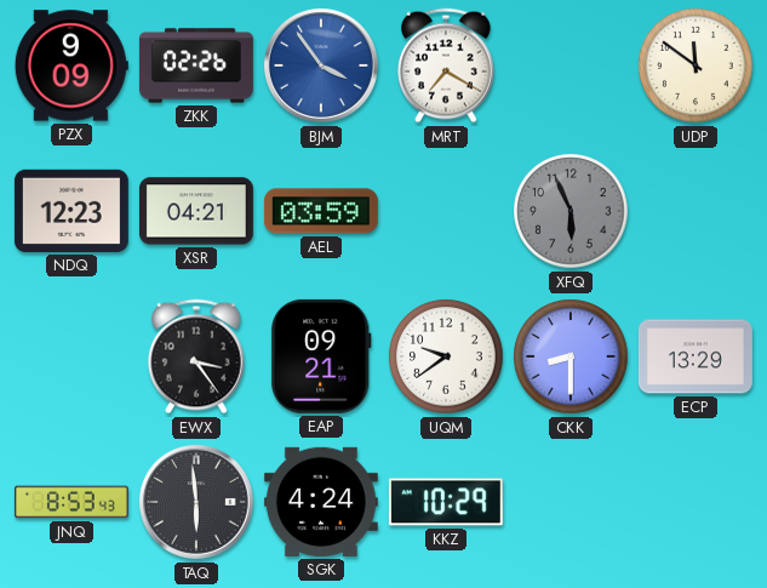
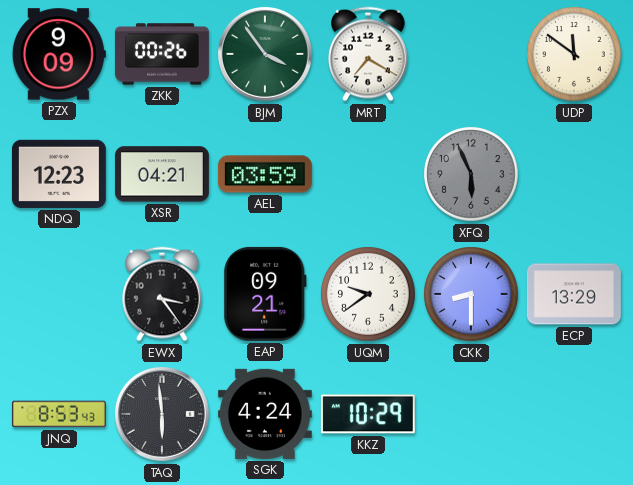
ZKK: 02:26 -> 00:26
BJM dial: blue -> green
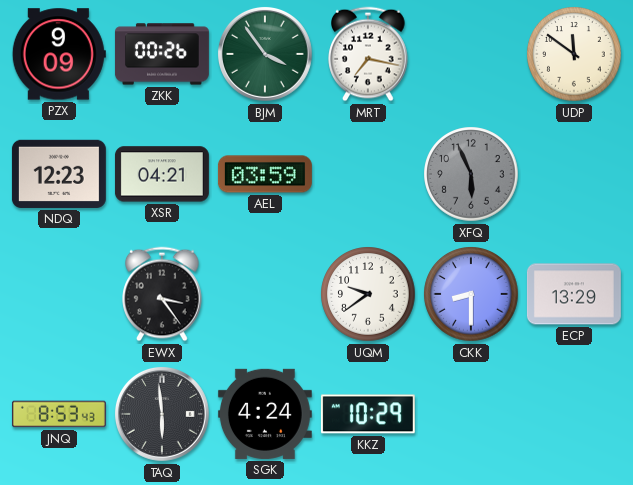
MRT: 7:20 -> 7:17
EAP: 09:21 -> none
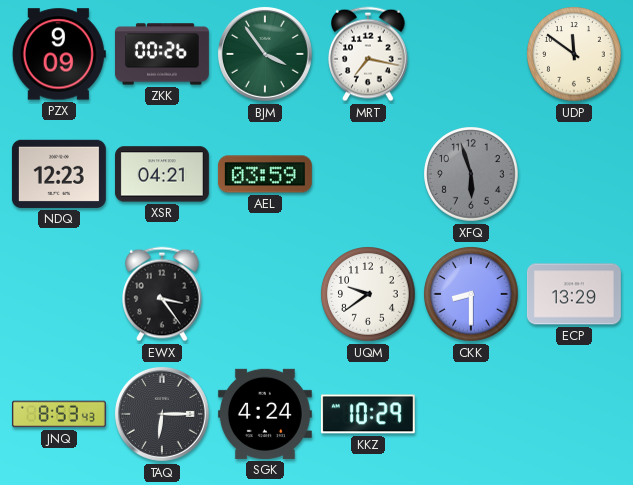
XFQ: 5:56 -> 5:57
TAQ: 5:59 -> 6:15
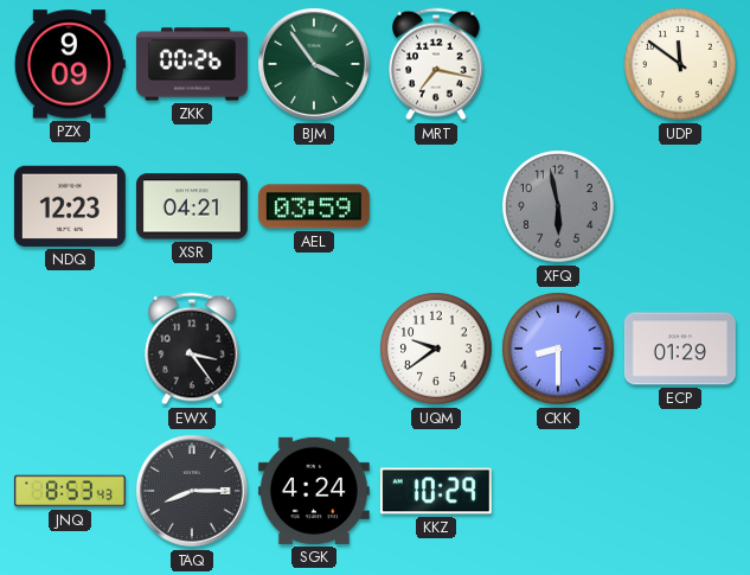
XFQ: 5:57 -> 5:58
ECP: 13:29 -> 01:29
TAQ: 6:15 -> 8:15
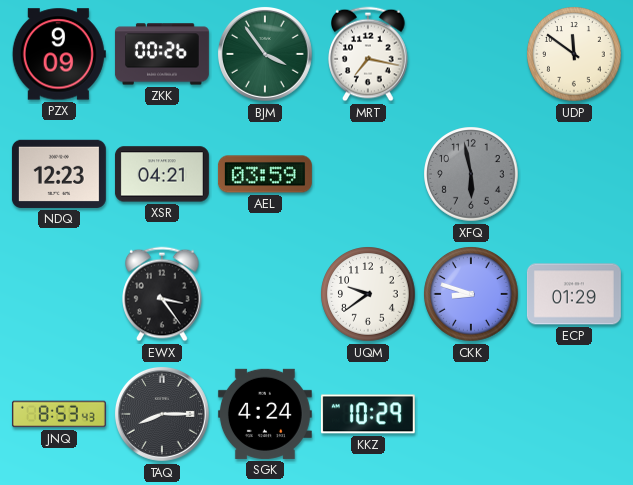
CKK: 8:30 -> 8:48
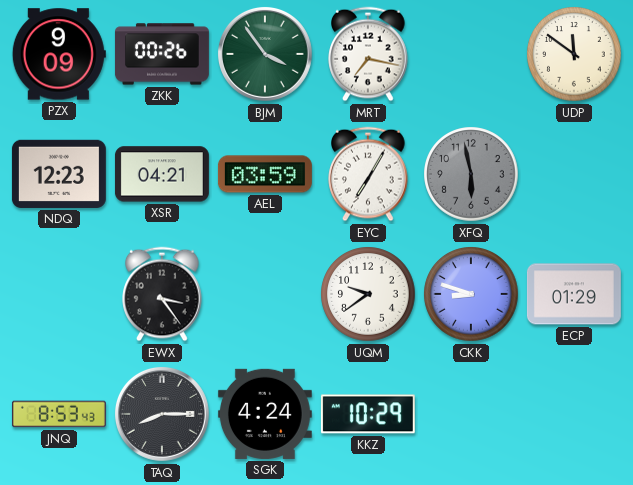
EYC: none -> 7:05
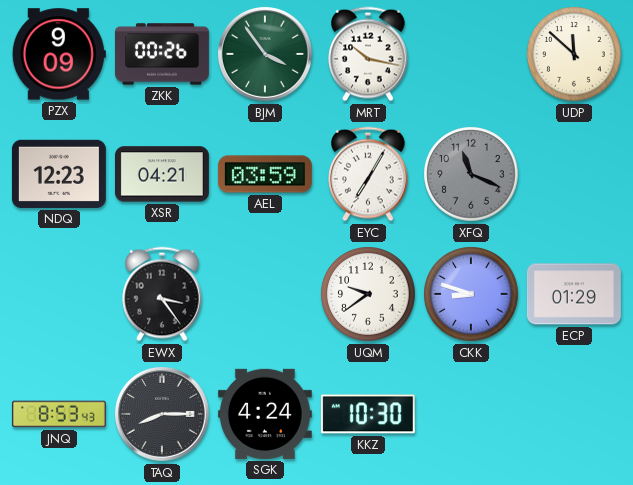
MRT: 7:17 -> 10:17
UDP: 11:51 -> 11:52
XFQ: 5:58 -> 11:19
KKZ: 10:29 -> 10:30
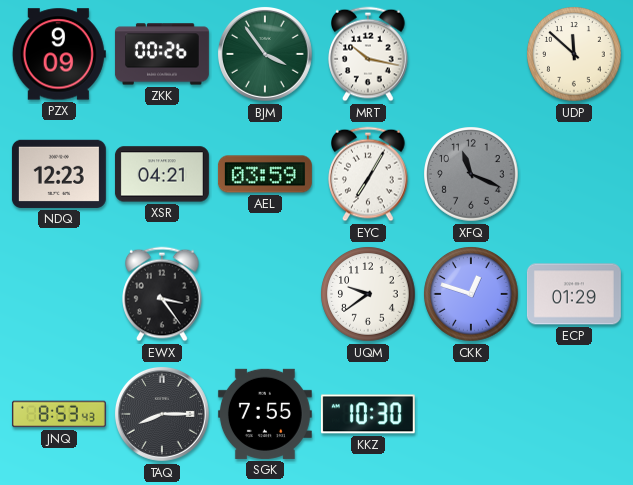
CKK: 8:48 -> 12:48
SGK: 4:24 -> 7:55
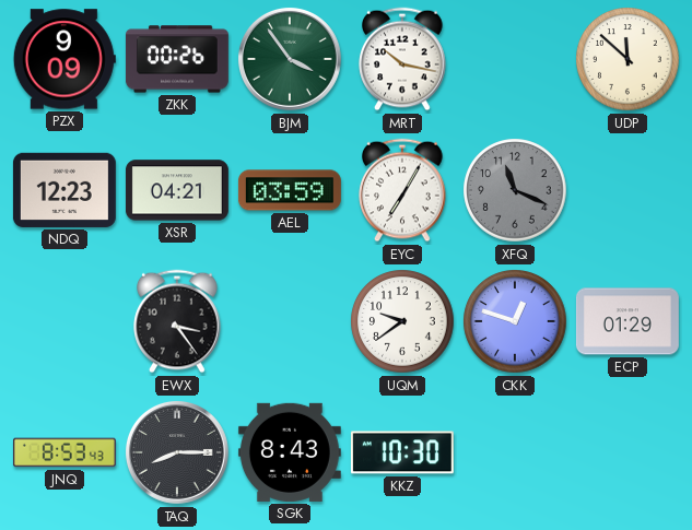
SGK: 7:55 -> 8:43
